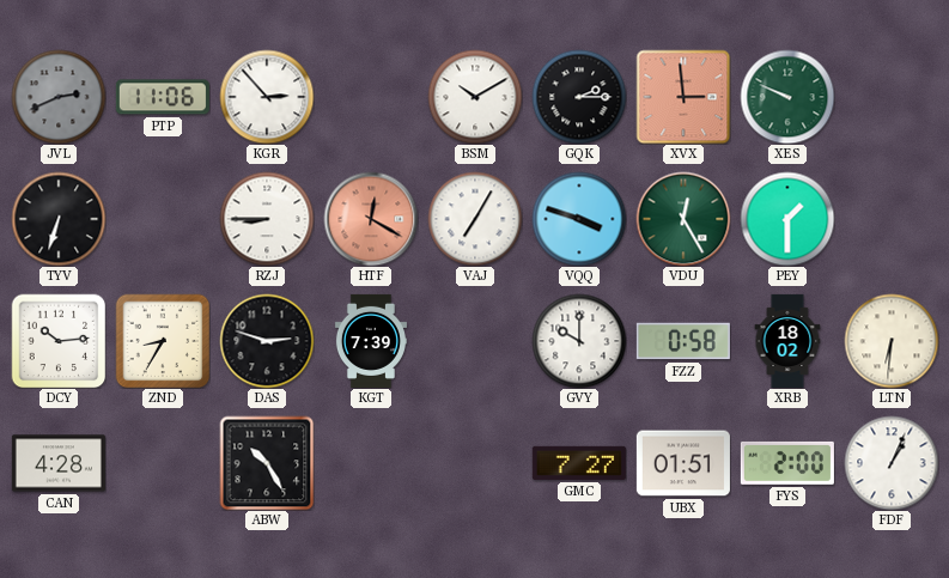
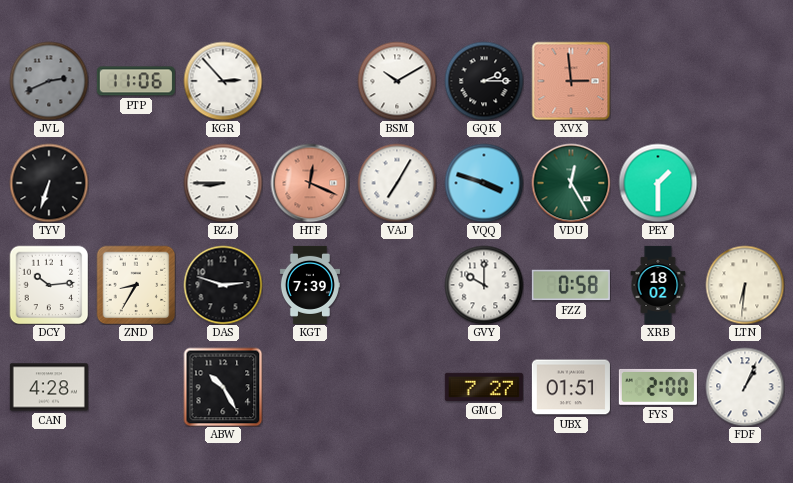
XES: 9:49 -> none
HTF: 12:20 -> 12:19
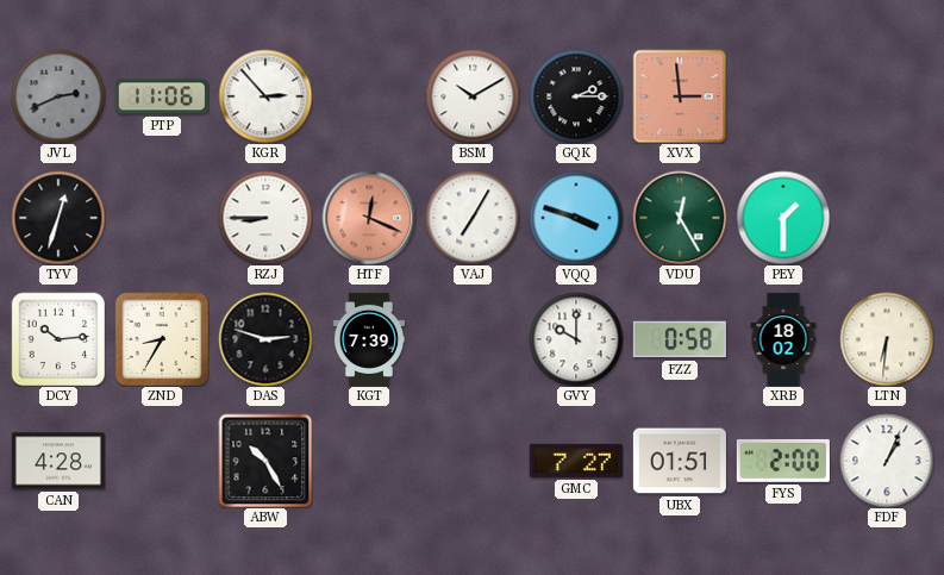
TYV: 6:33 -> 12:33
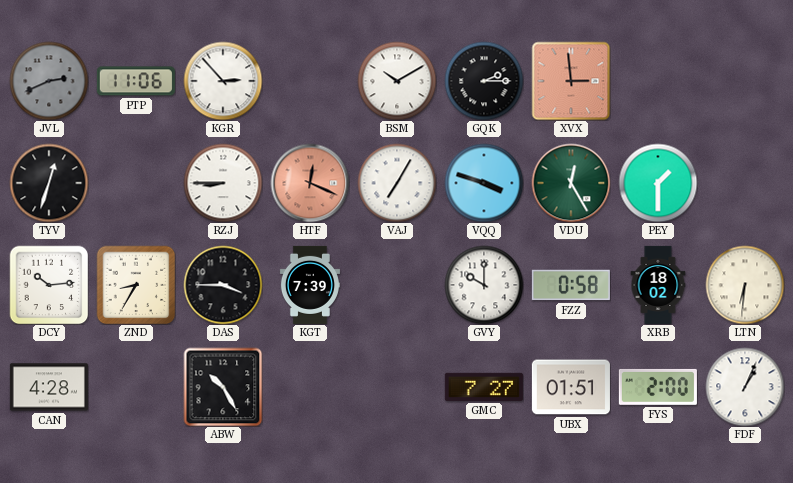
DAS: 2:48 -> 3:45
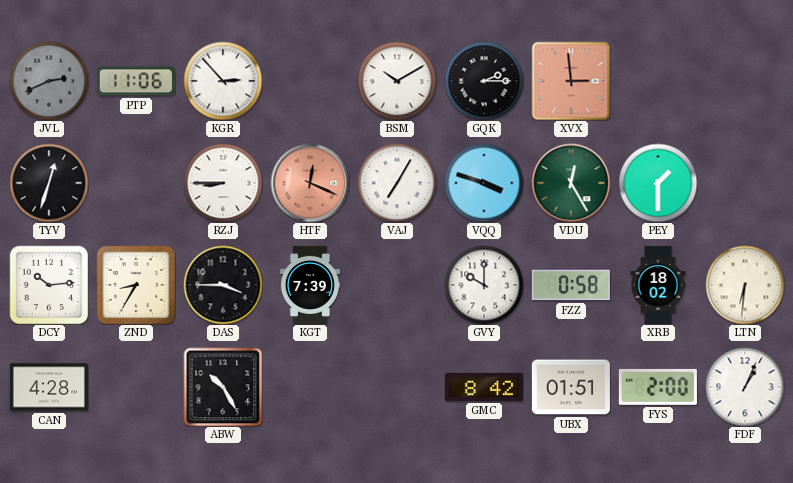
GMC: 7:27 -> 8:42
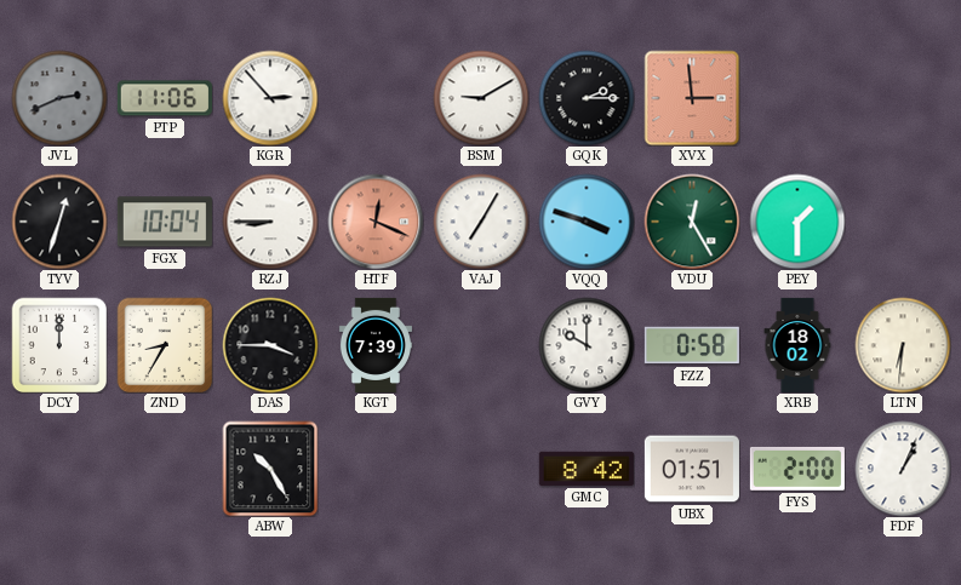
BSM: 10:10 -> 9:10
FGX: none -> 10:04
DCY: 10:14 -> 12:00
CAN: 4:28 -> none
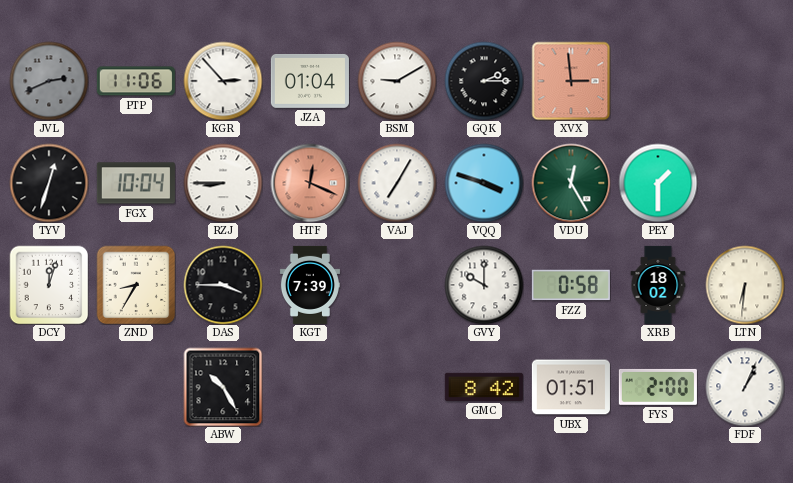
JZA: none -> 01:04
DCY: 12:00 -> 12:03
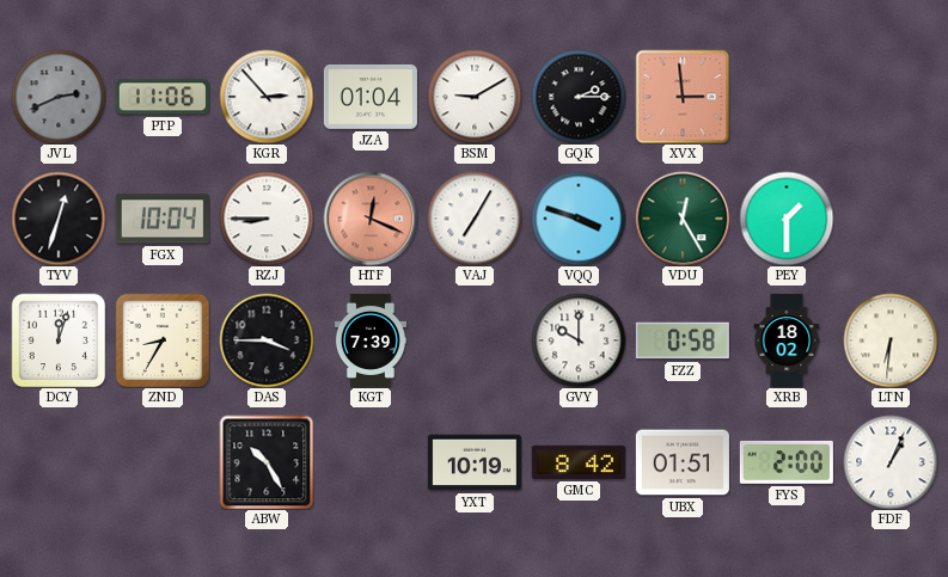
YXT: none -> 10:19
